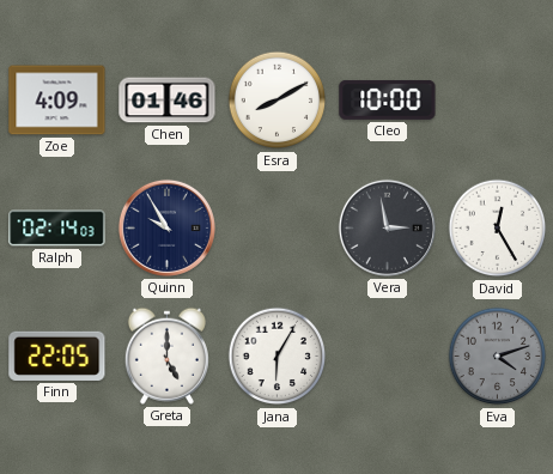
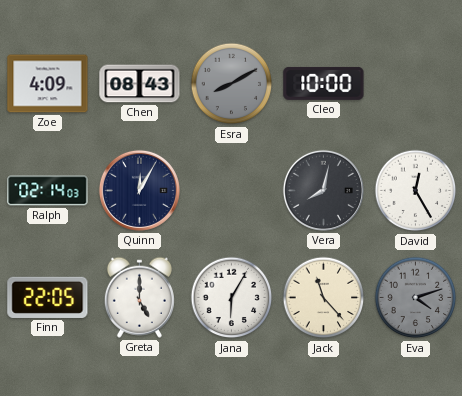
Chen: 01:46 -> 08:43
Esra dial: white -> grey
Quinn: 9:55 -> 12:05
Vera: 2:58 -> 8:02
Jack: none -> 11:23
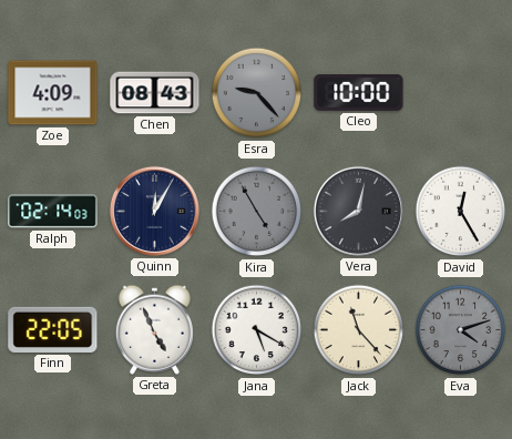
Esra: 8:10 -> 9:23
Kira: none -> 4:55
Greta: 5:00 -> 4:56
Jana: 6:05 -> 5:20
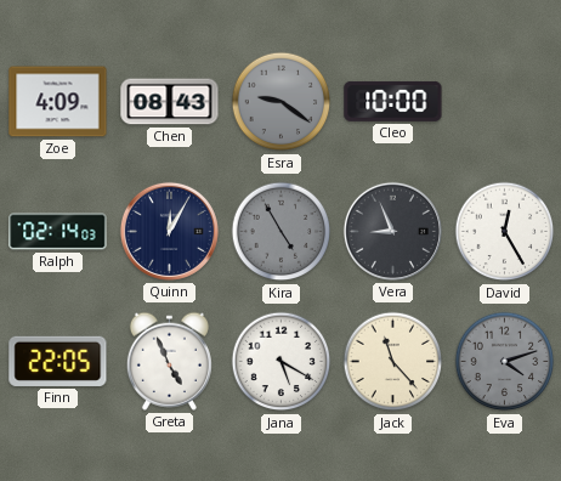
Esra: 9:23 -> 9:21
Vera: 8:02 -> 8:56
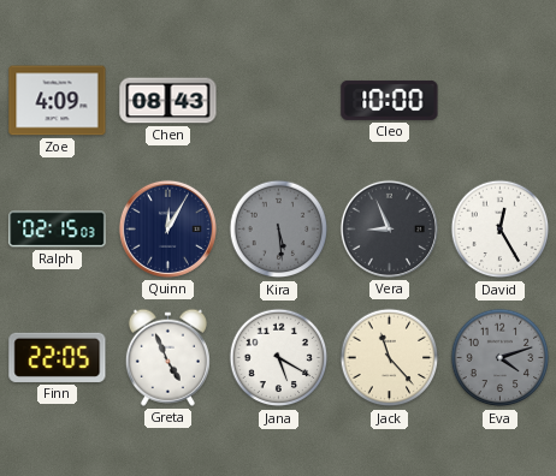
Esra: 9:21 -> none
Ralph: 02:14 -> 02:15
Kira: 4:55 -> 5:29
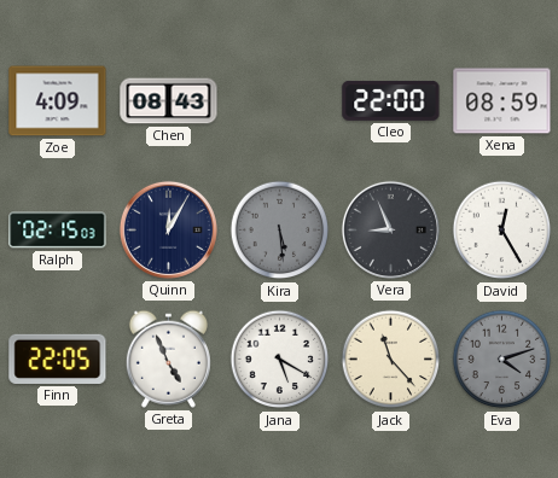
Cleo: 10:00 -> 22:00
Xena: none -> 08:59
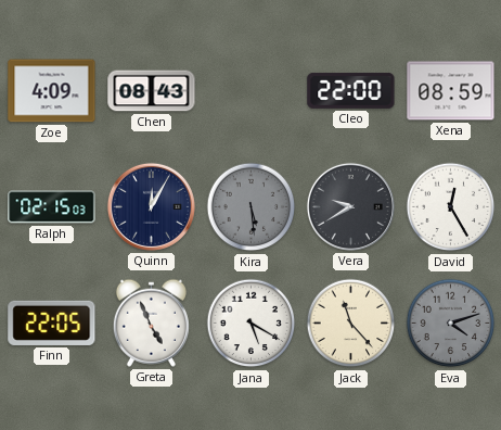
Vera: 8:56 -> 9:40
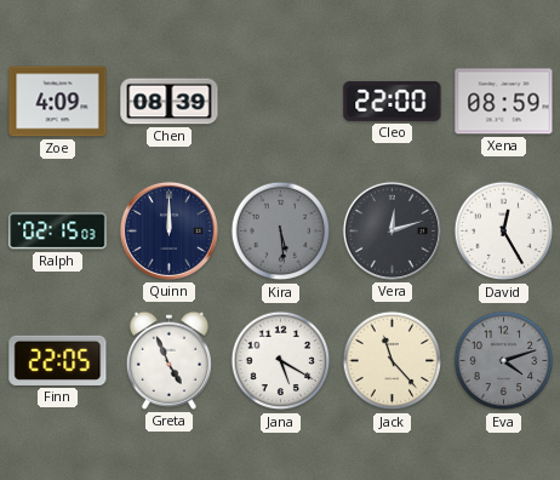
Chen: 08:43 -> 08:39
Quinn: 12:05 -> 12:00
Vera: 9:40 -> 12:12
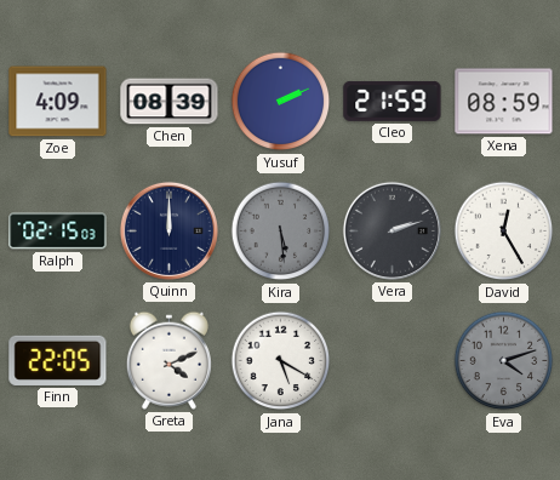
Yusuf: none -> 2:11
Cleo: 22:00 -> 21:59
Vera: 12:12 -> 2:12
Greta: 4:56 -> 4:11
Jack: 11:23 -> none
